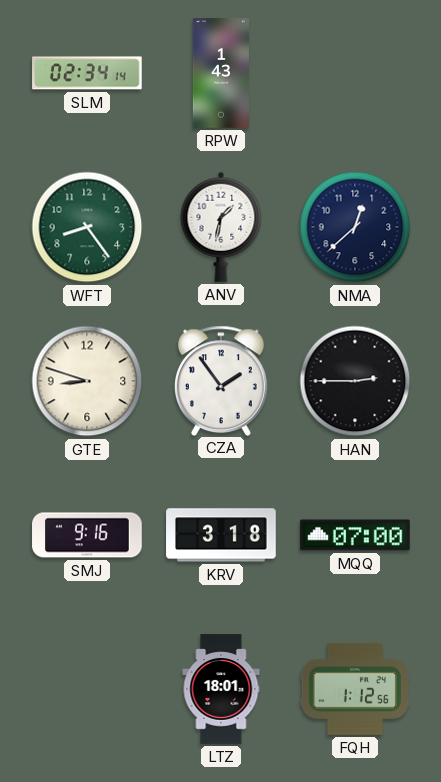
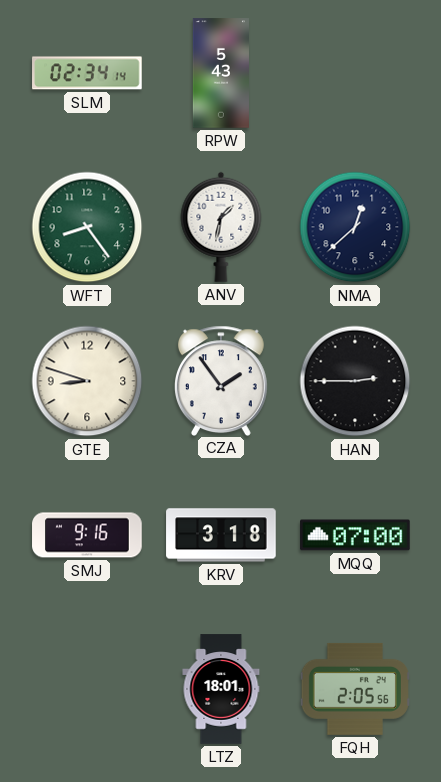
RPW: 1:43 -> 5:43
FQH: 1:12 -> 2:05
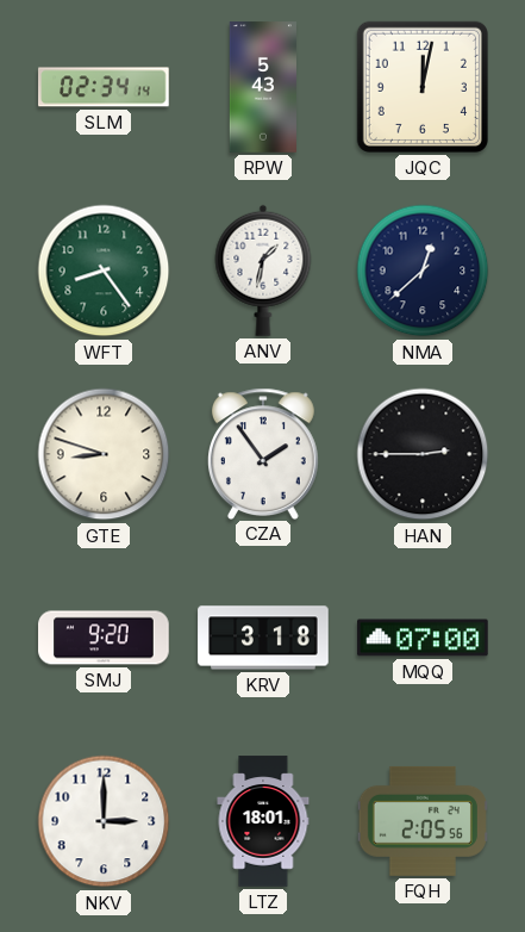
JQC: none -> 12:02
SMJ: 9:16 -> 9:20
NKV: none -> 3:00
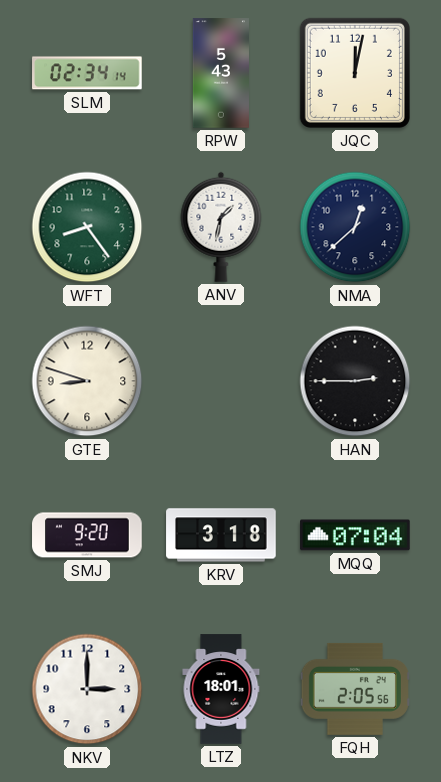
CZA: 1:54 -> none
MQQ: 07:00 -> 07:04
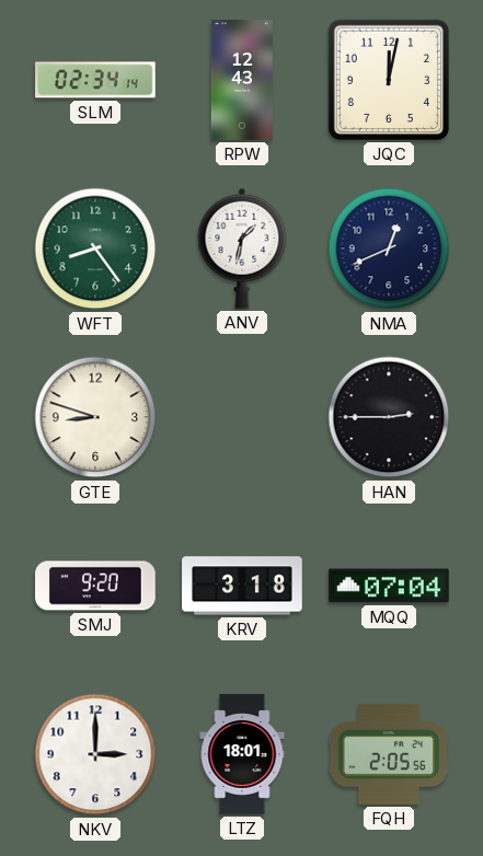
RPW: 5:43 -> 12:43
NMA: 12:38 -> 12:41
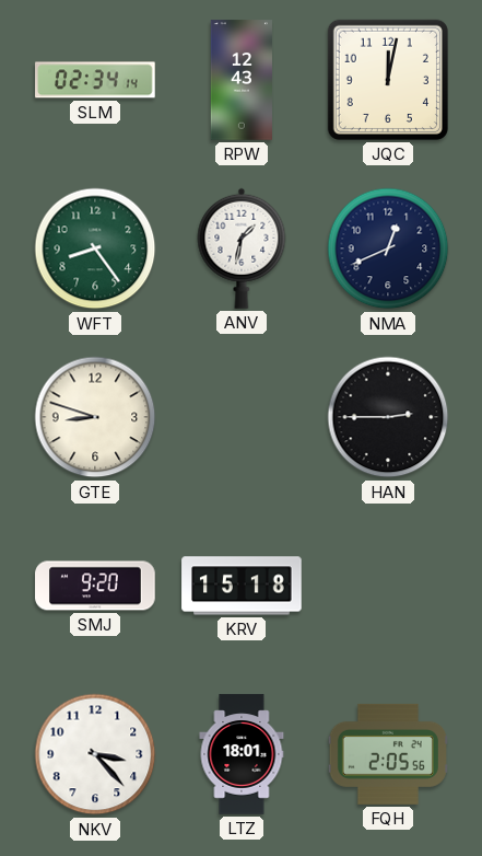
KRV: 3:18 -> 15:18
MQQ: 07:04 -> none
NKV: 3:00 -> 3:23
